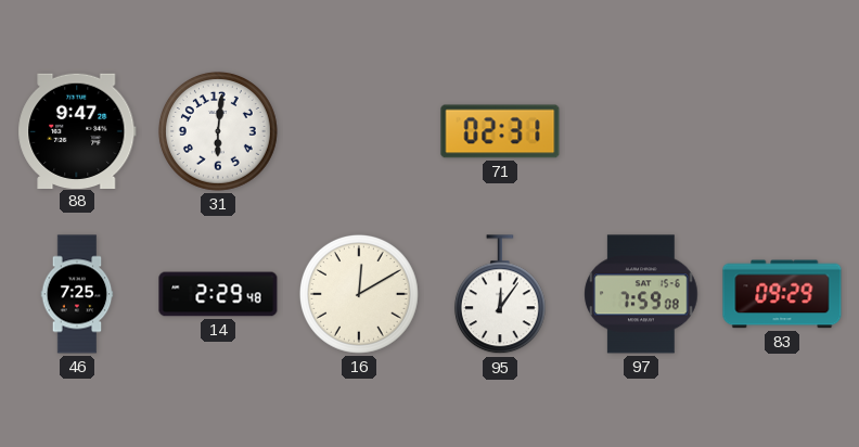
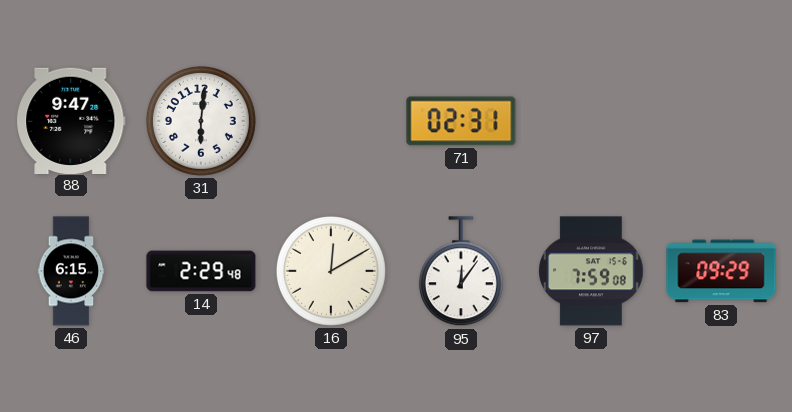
46: 7:25 -> 6:15
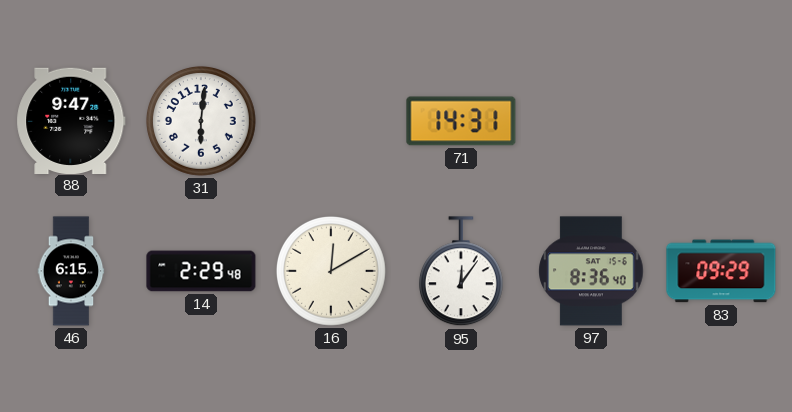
71: 02:31 -> 14:31
97: 7:59 -> 8:36
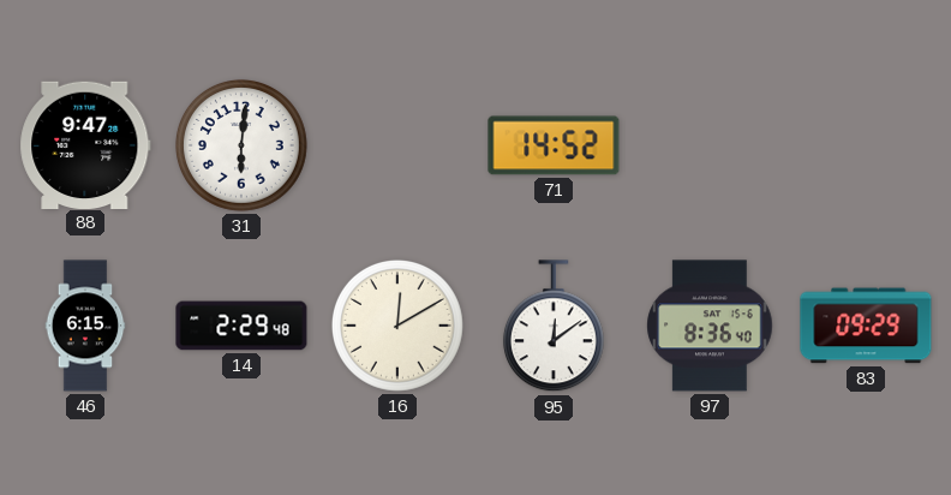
71: 14:31 -> 14:52
95: 12:06 -> 12:09
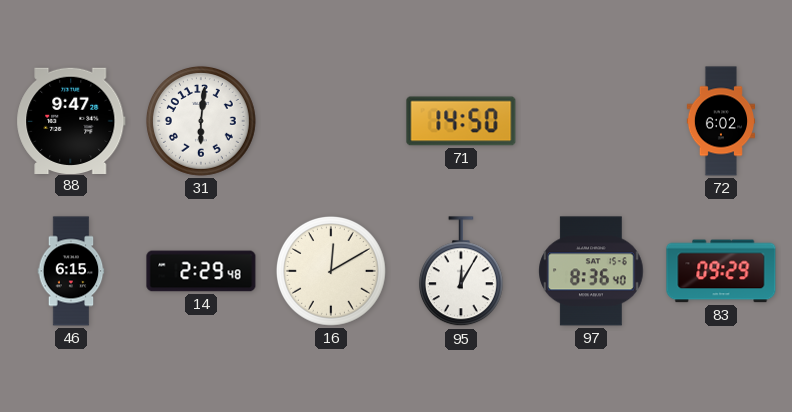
71: 14:52 -> 14:50
72: none -> 6:02
95: 12:09 -> 12:05
